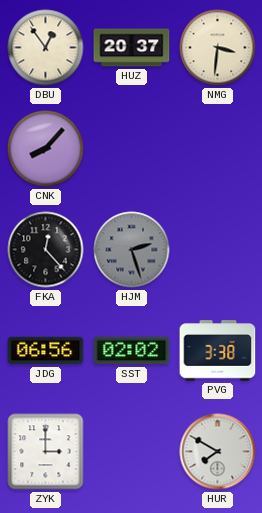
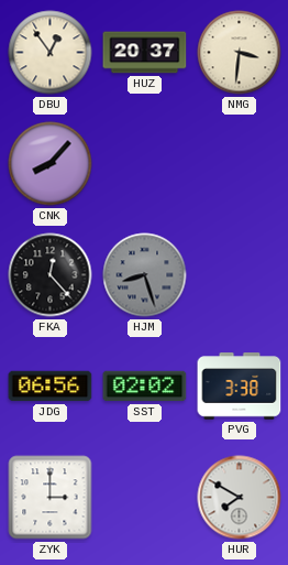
HJM: 2:27 -> 8:27
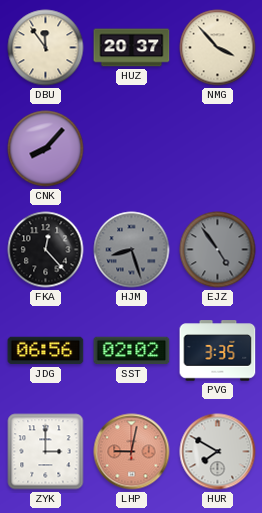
DBU: 12:54 -> 11:54
NMG: 3:31 -> 3:53
EJZ: none -> 4:54
PVG: 3:38 -> 3:35
LHP: none -> 9:02
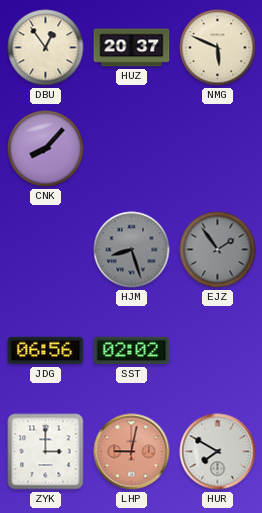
DBU: 11:54 -> 12:54
NMG: 3:53 -> 5:49
FKA: 12:23 -> none
EJZ: 4:54 -> 1:54
PVG: 3:35 -> none
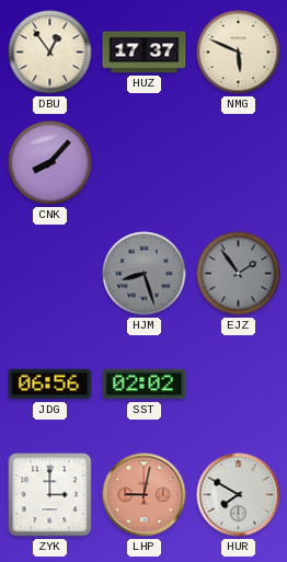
HUZ: 20:37 -> 17:37
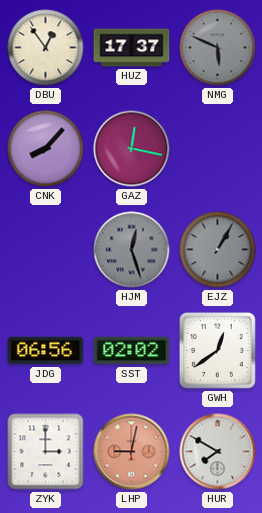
NMG dial: cream -> grey
GAZ: none -> 12:17
HJM: 8:27 -> 12:27
EJZ: 1:54 -> 1:05
GWH: none -> 12:39
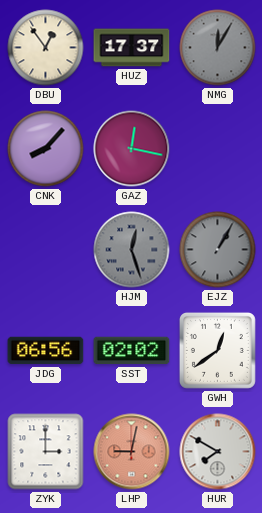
NMG: 5:49 -> 12:05
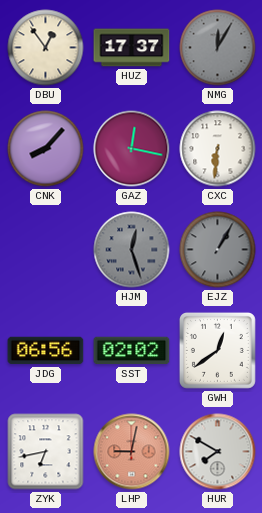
CXC: none -> 6:31
ZYK: 3:00 -> 6:43
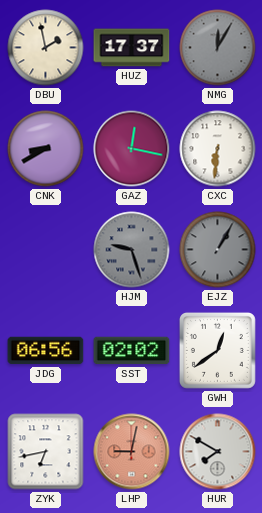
DBU: 12:54 -> 1:58
CNK: 8:07 -> 8:40
HJM: 12:27 -> 9:27
